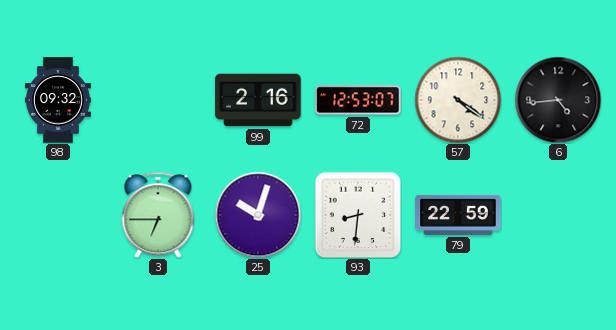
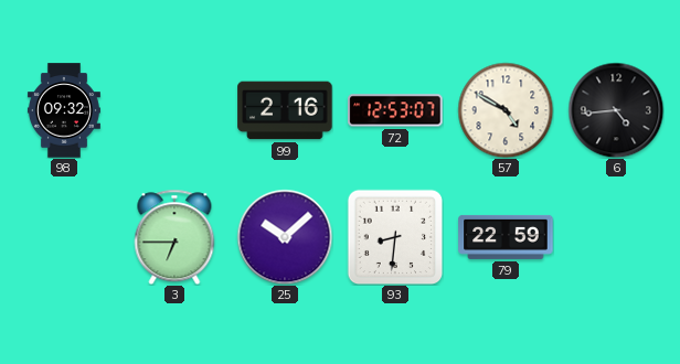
57: 4:21 -> 4:50
25: 10:03 -> 10:08
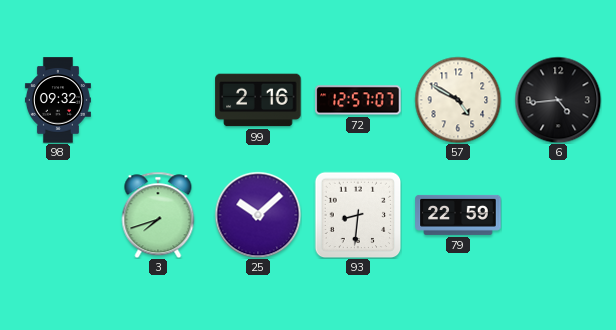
72: 12:53 -> 12:57
3: 6:45 -> 7:42
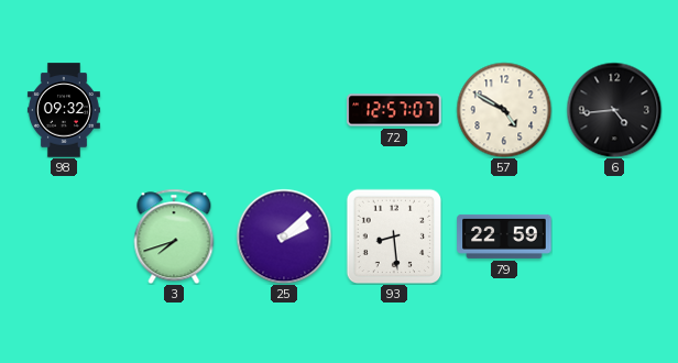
99: 2:16 -> none
25: 10:08 -> 2:08
93: 8:31 -> 8:29
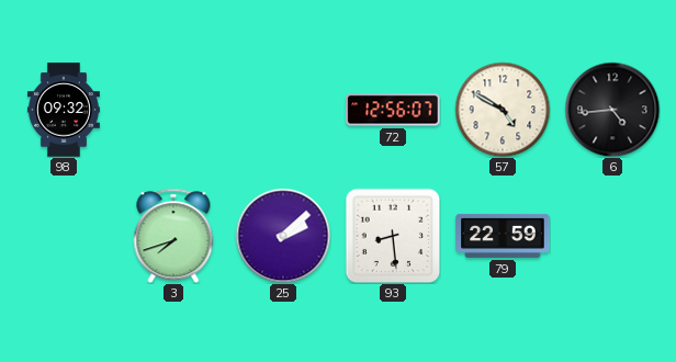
72: 12:57 -> 12:56
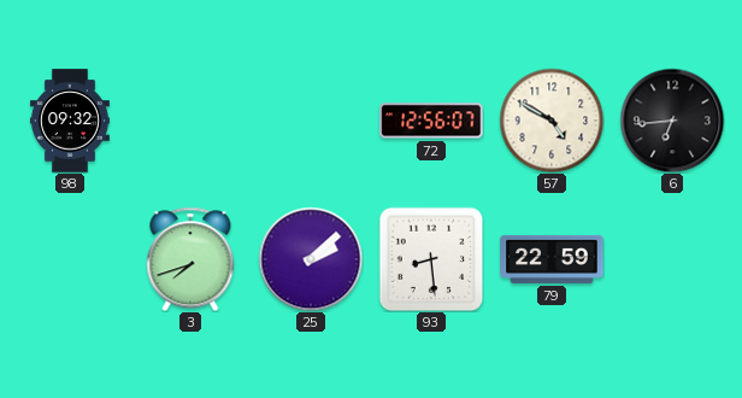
6: 4:44 -> 6:44
